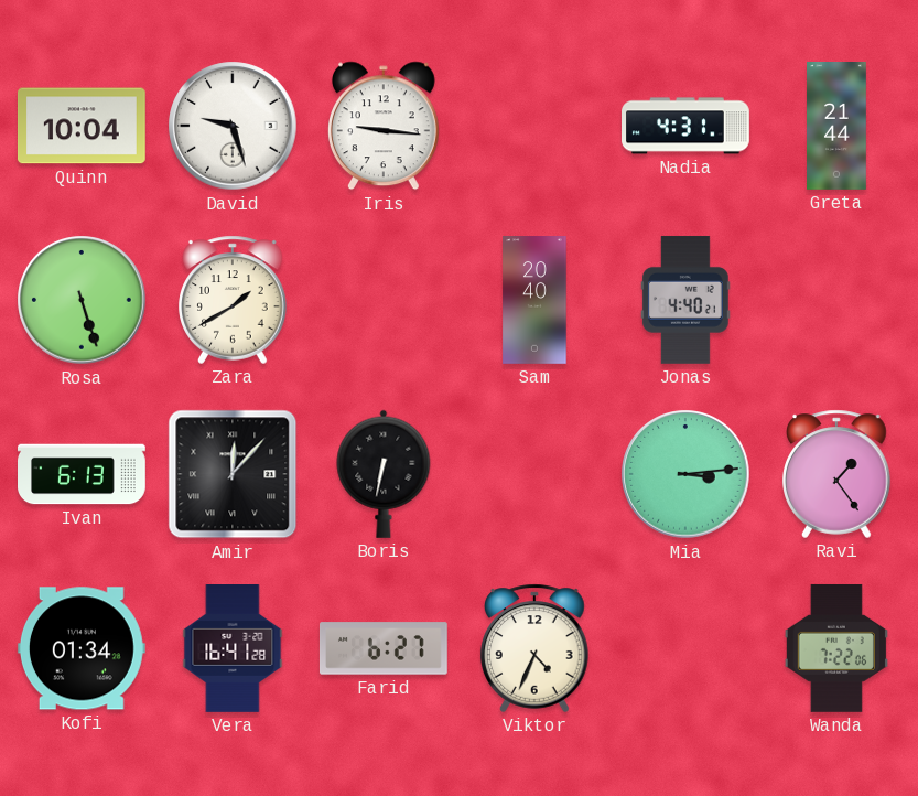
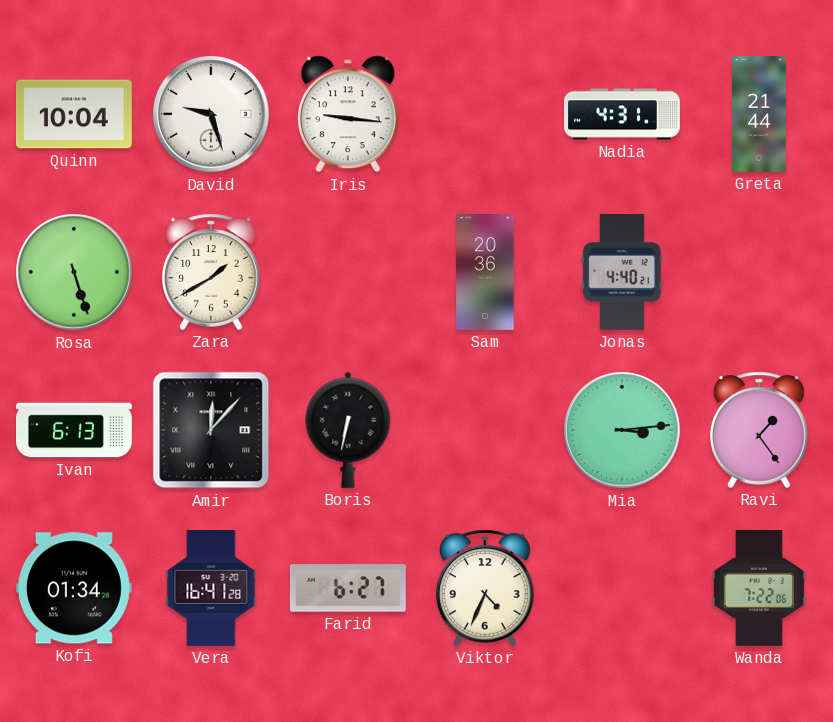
Sam: 20:40 -> 20:36
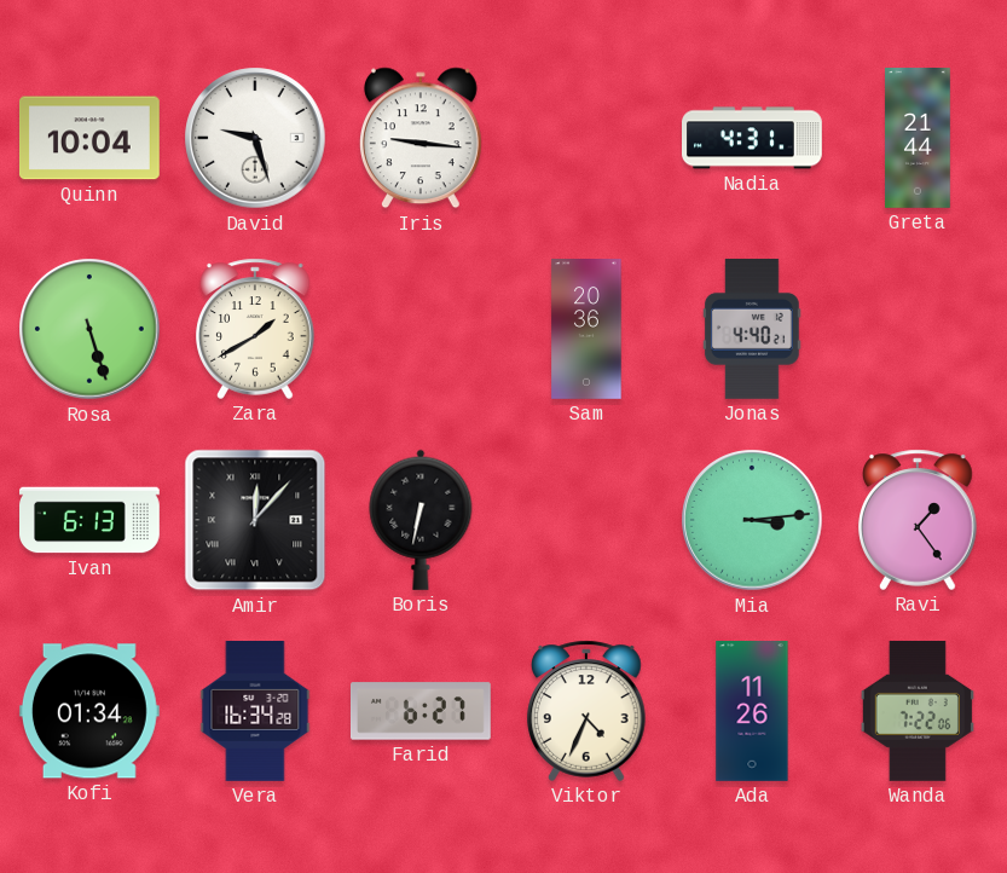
Vera: 16:41 -> 16:34
Ada: none -> 11:26
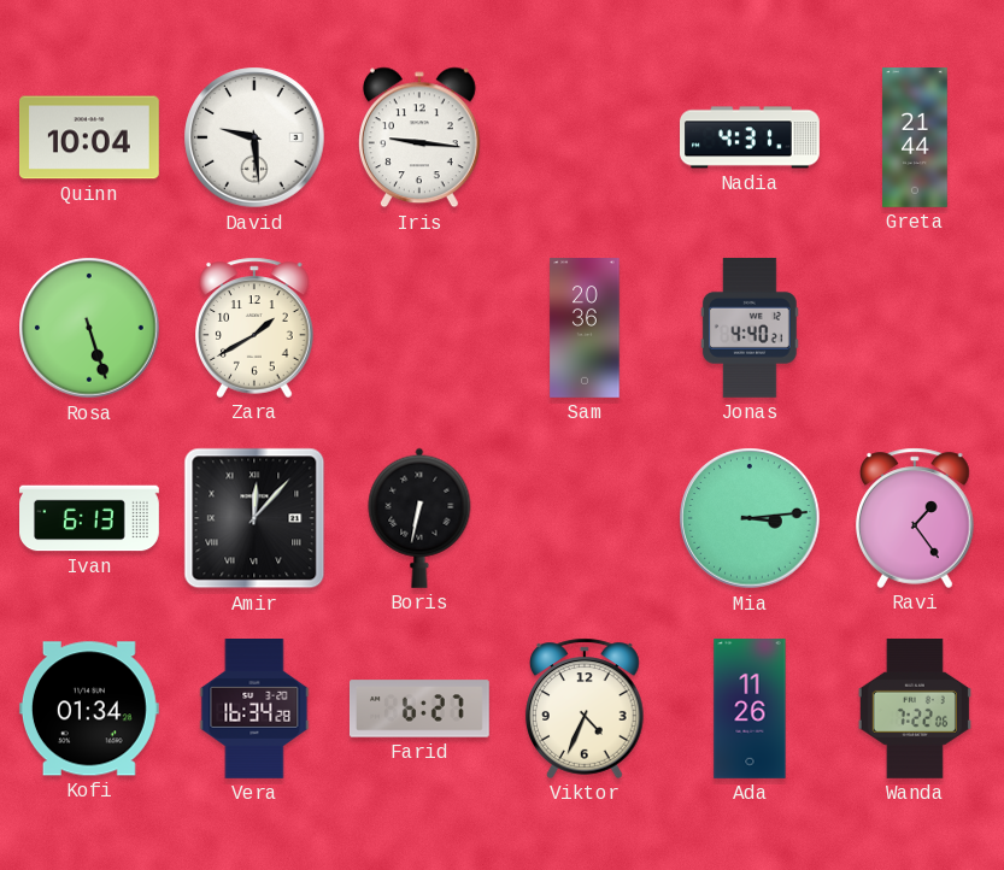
David: 9:27 -> 9:29
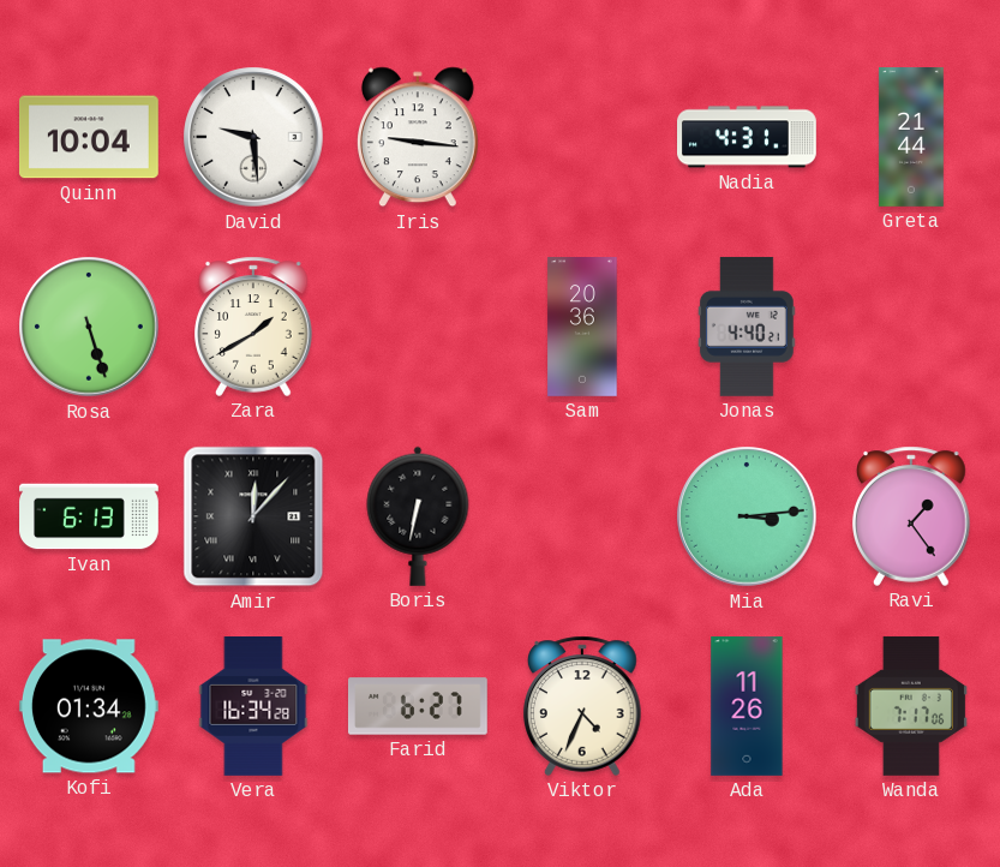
Wanda: 7:22 -> 7:17
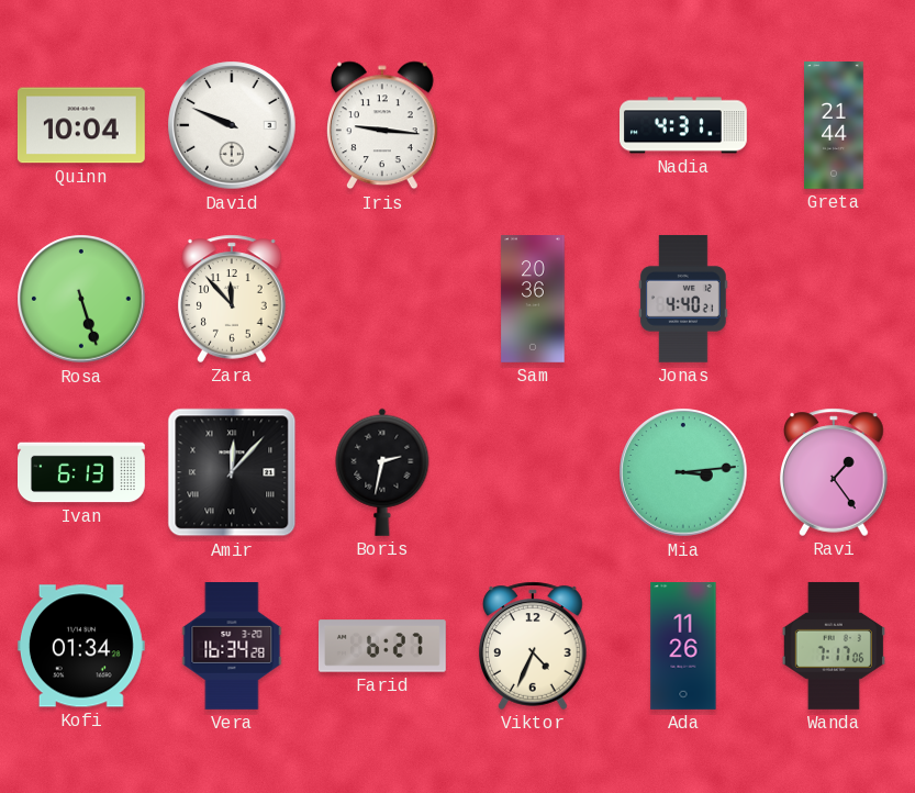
David: 9:29 -> 9:49
Zara: 1:40 -> 11:53
Boris: 6:32 -> 2:32
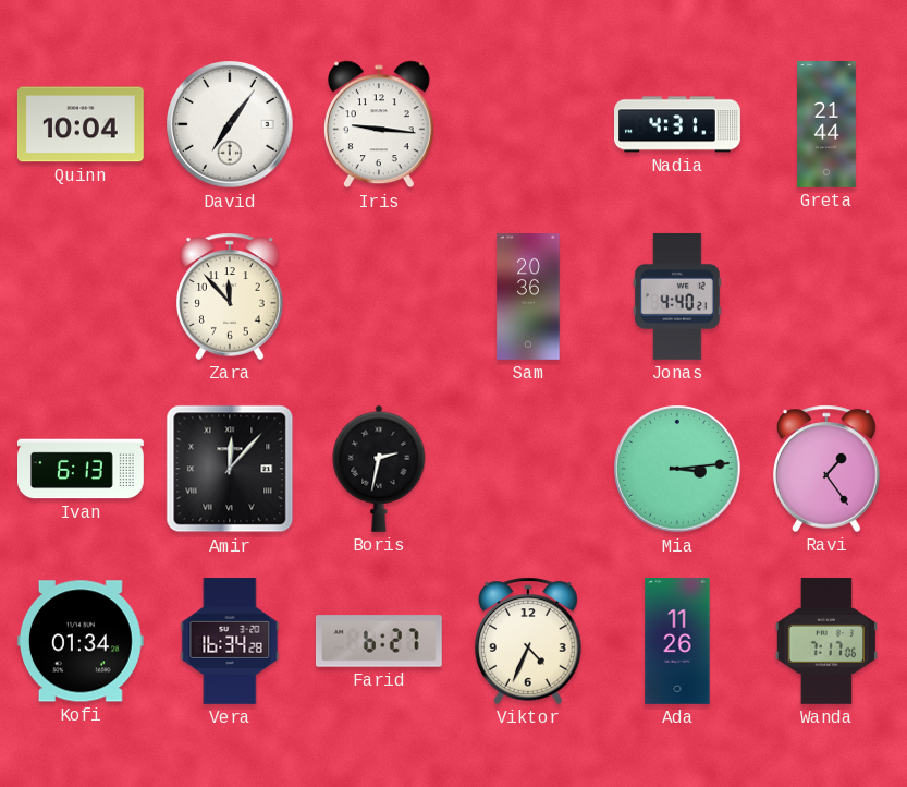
David: 9:49 -> 7:06
Rosa: 5:27 -> none
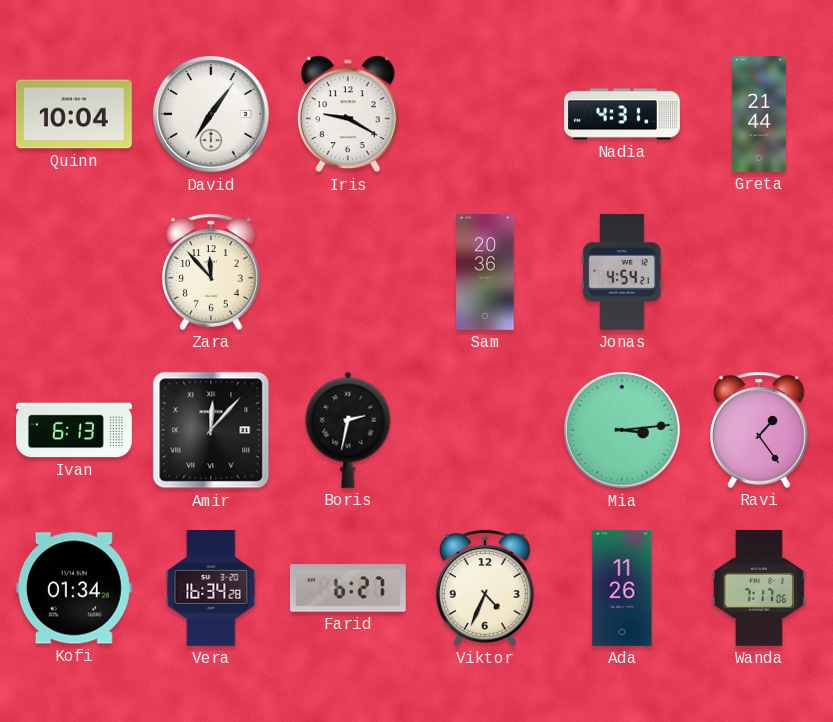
Iris: 9:16 -> 9:20
Jonas: 4:40 -> 4:54
